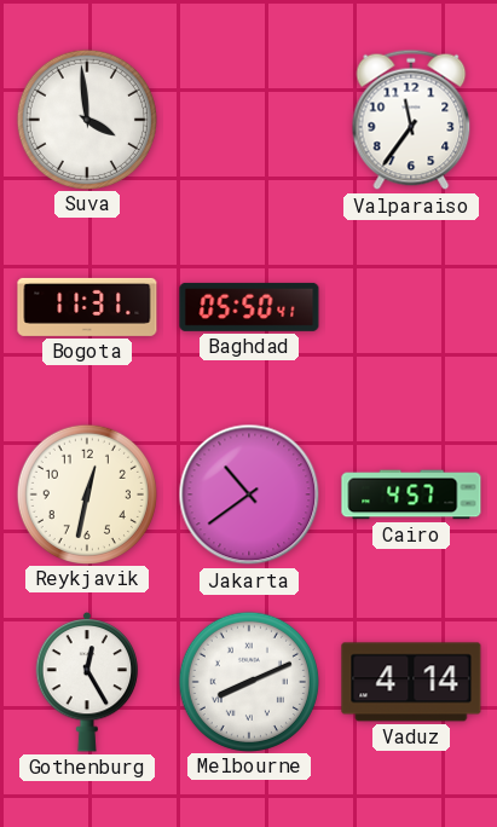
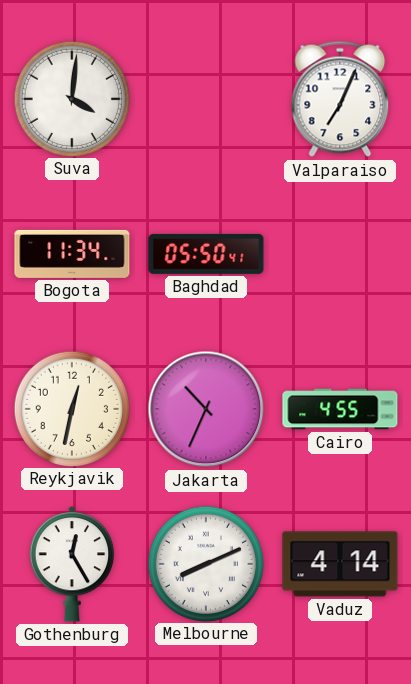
Suva: 3:59 -> 4:01
Valparaiso: 11:36 -> 7:04
Bogota: 11:31 -> 11:34
Jakarta: 10:39 -> 10:34
Cairo: 4:57 -> 4:55
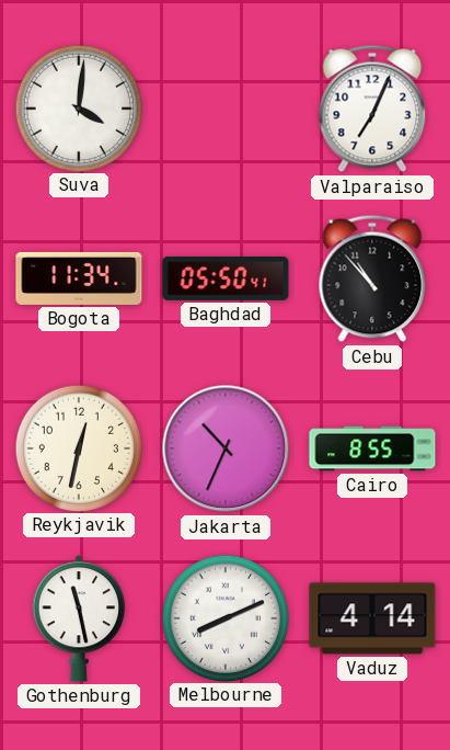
Cebu: none -> 10:53
Cairo: 4:55 -> 8:55
Gothenburg: 12:25 -> 11:28
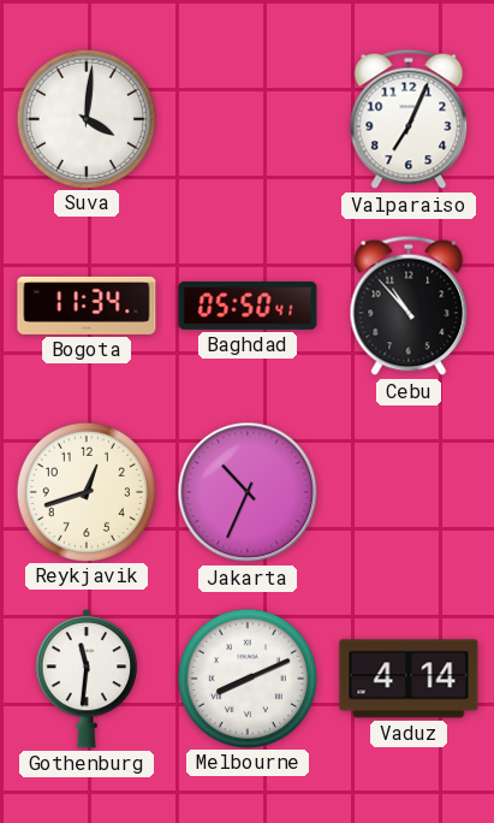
Reykjavik: 12:32 -> 12:42
Cairo: 8:55 -> none
Gothenburg: 11:28 -> 11:31
